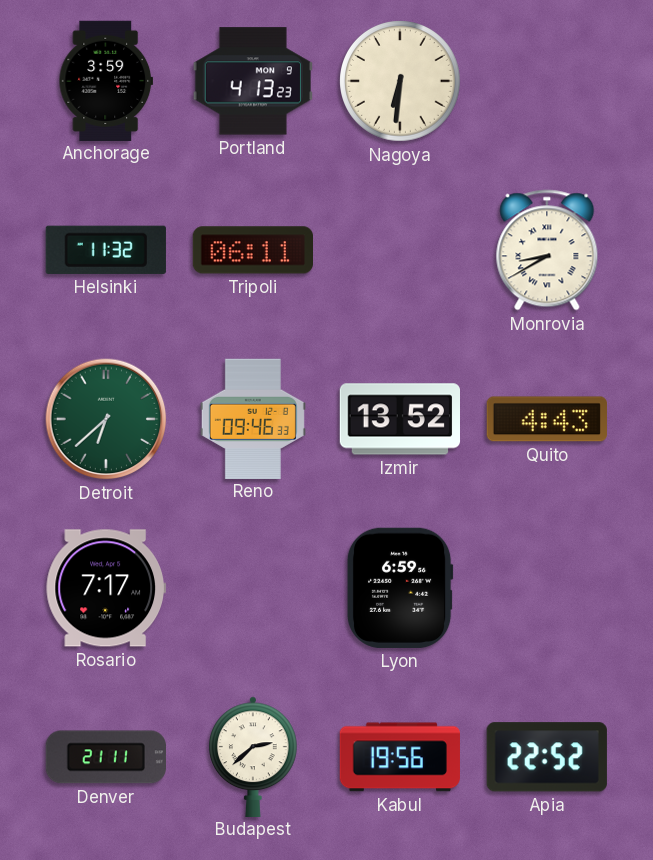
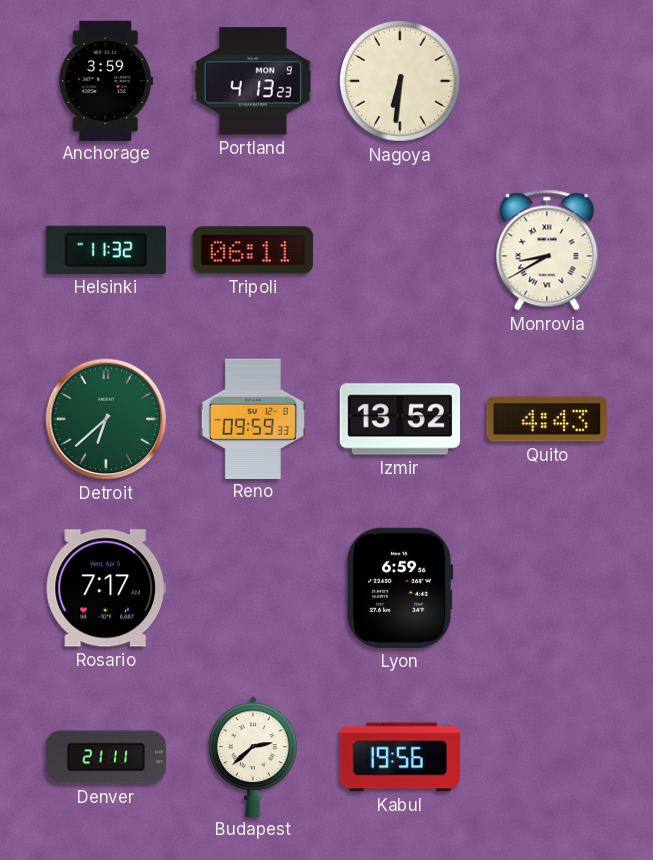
Reno: 09:46 -> 09:59
Apia: 22:52 -> none
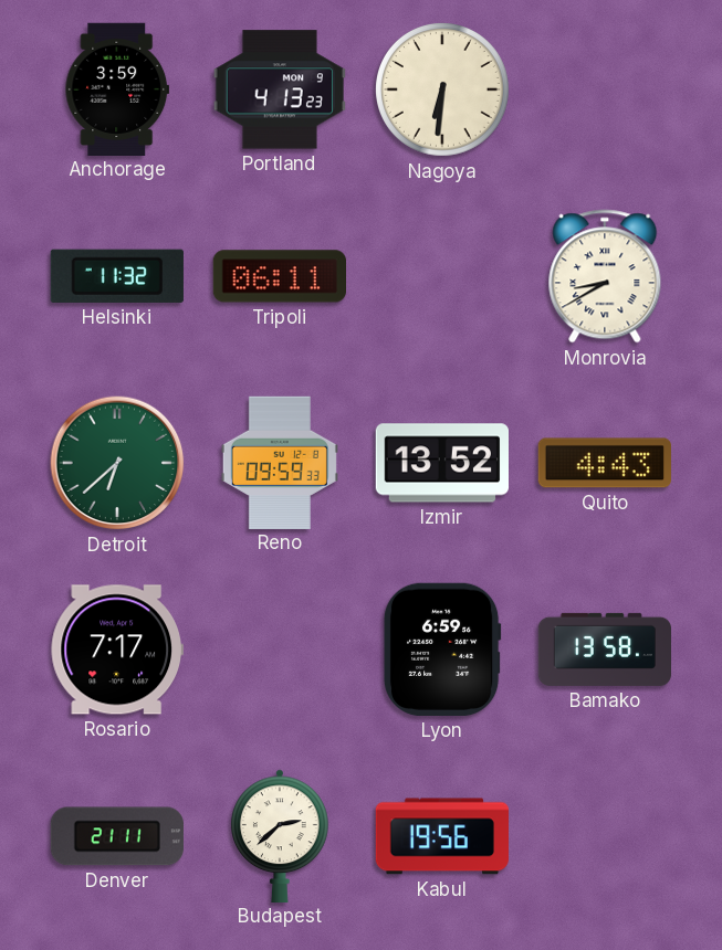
Bamako: none -> 13:58
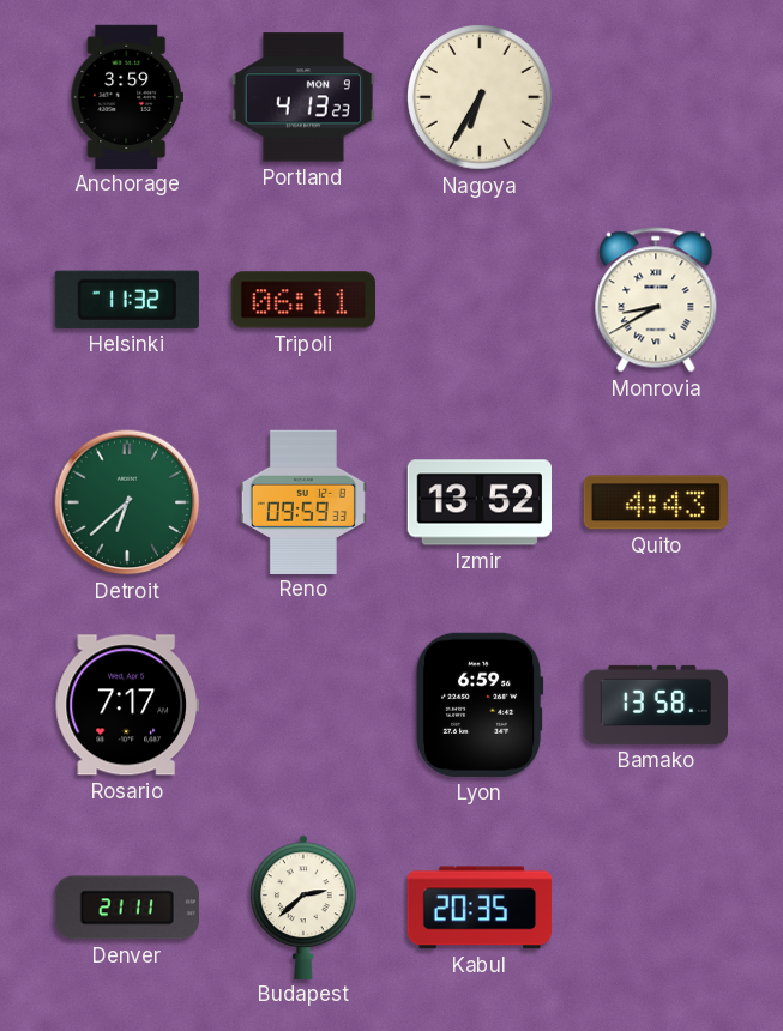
Nagoya: 6:31 -> 6:35
Kabul: 19:56 -> 20:35
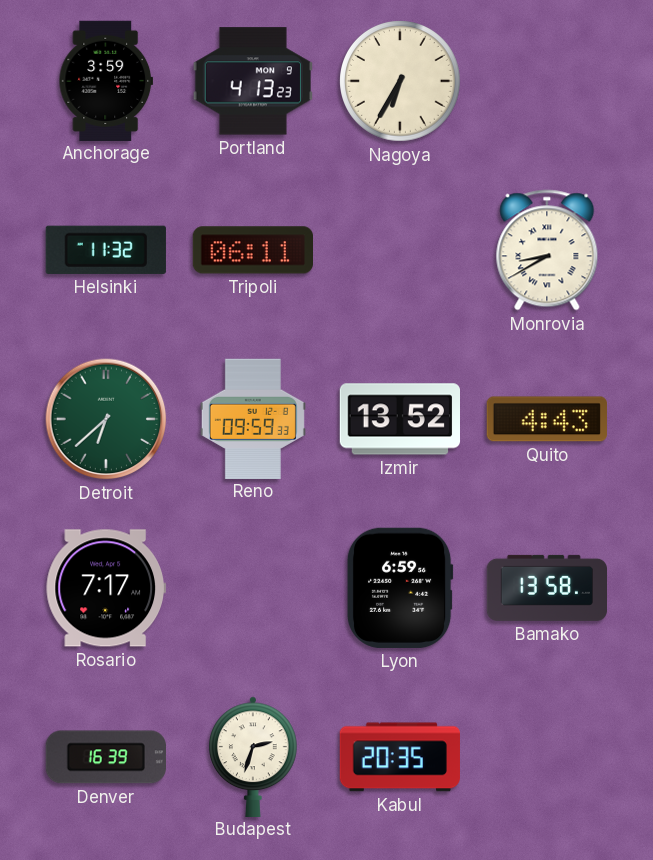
Denver: 21:11 -> 16:39
Budapest: 2:38 -> 2:33
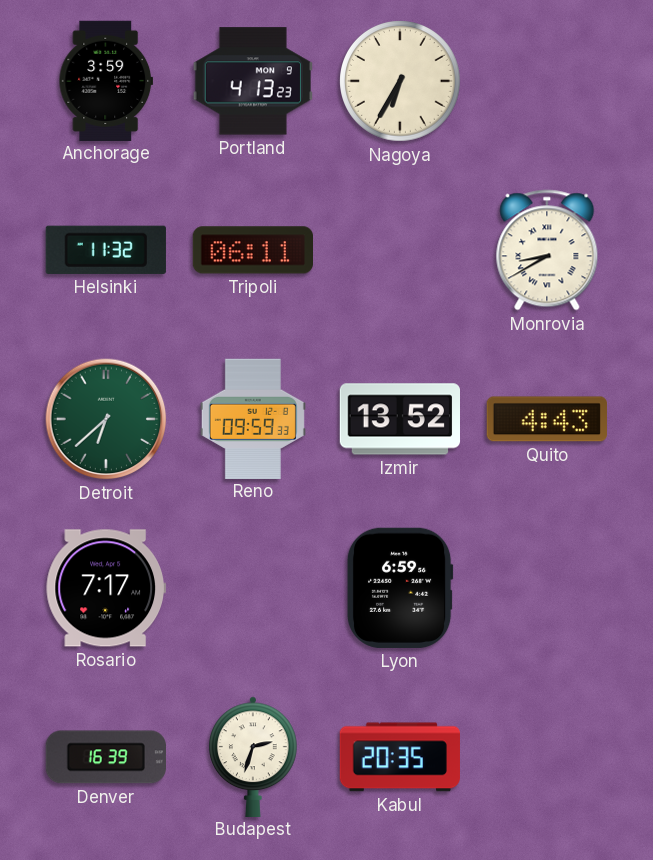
Bamako: 13:58 -> none
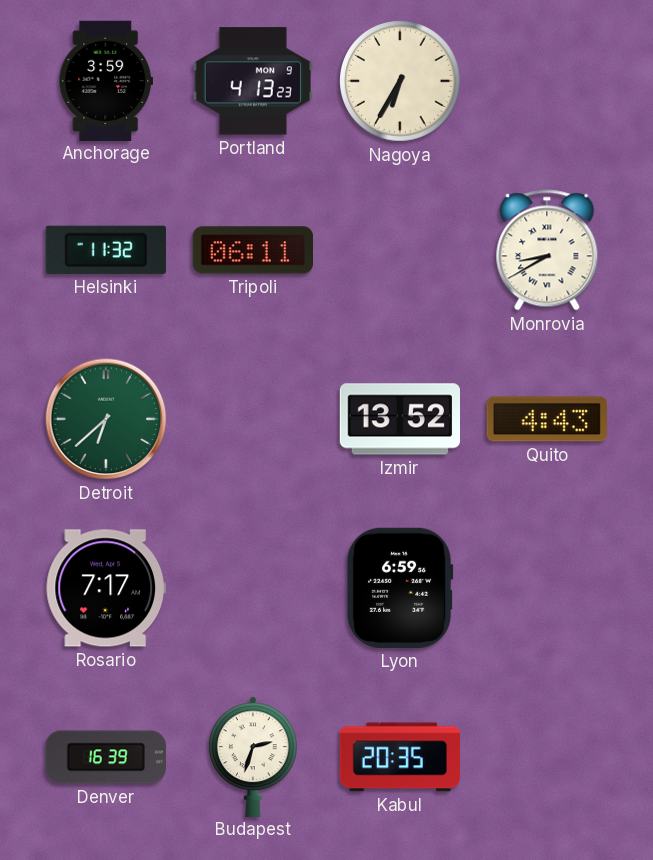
Reno: 09:59 -> none
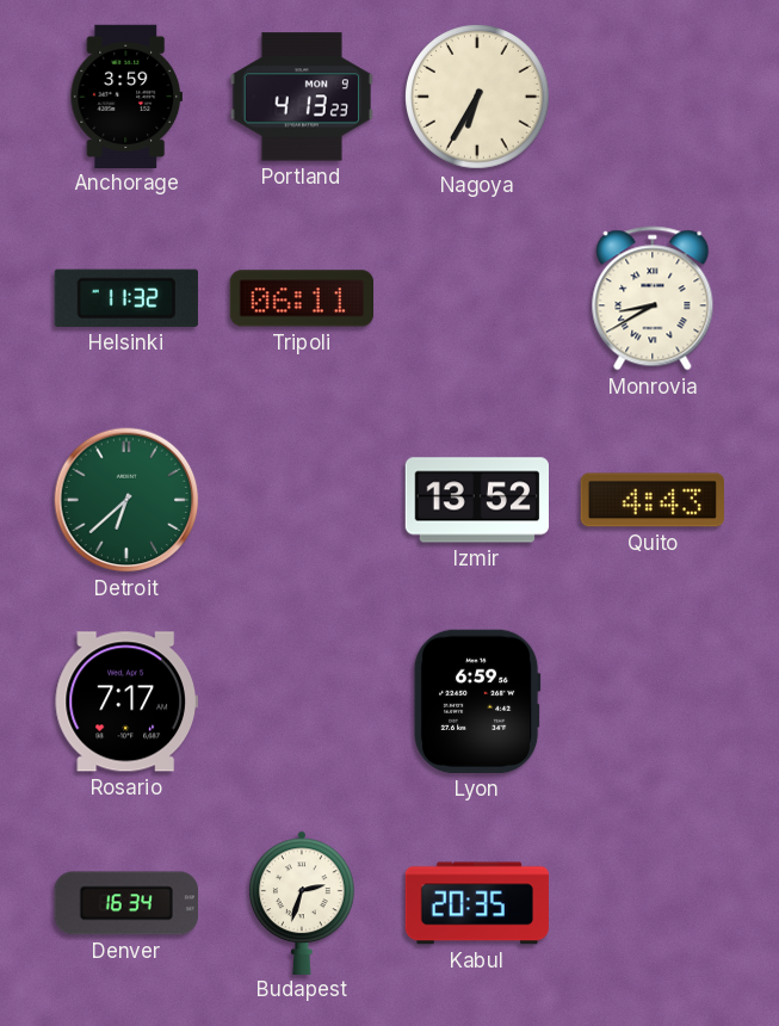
Denver: 16:39 -> 16:34
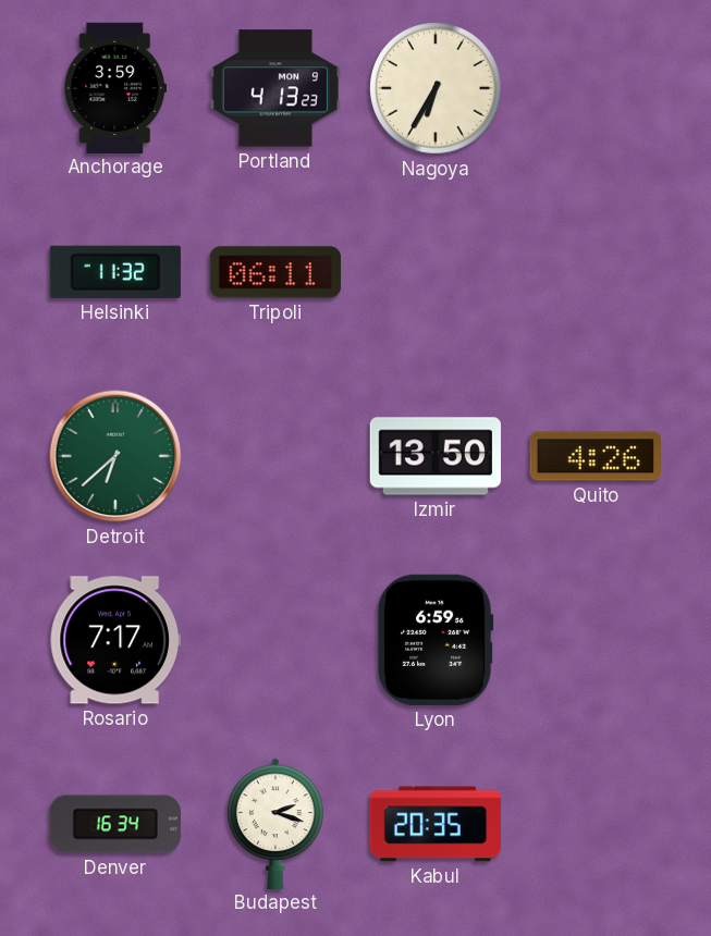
Monrovia: 8:40 -> none
Izmir: 13:52 -> 13:50
Quito: 4:43 -> 4:26
Budapest: 2:33 -> 2:18
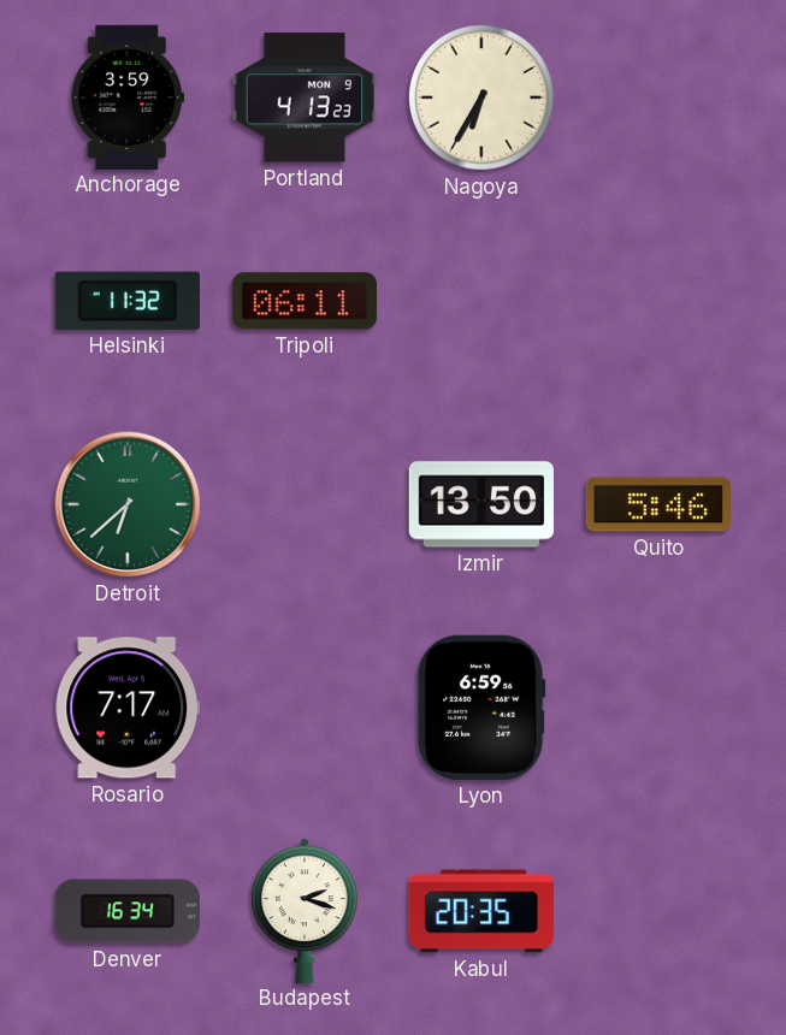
Quito: 4:26 -> 5:46
